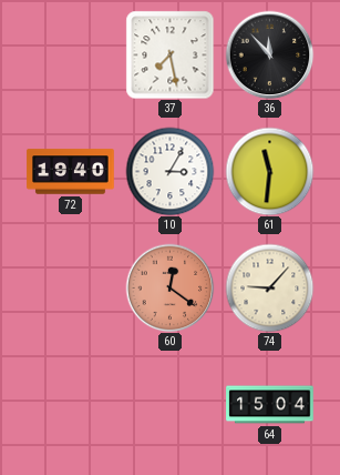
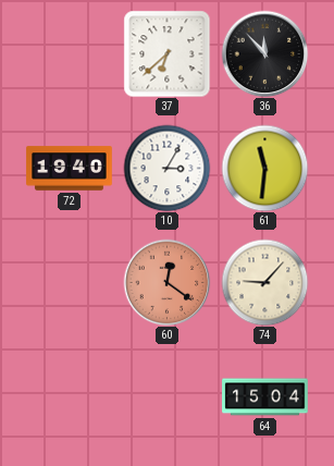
37: 7:28 -> 6:38
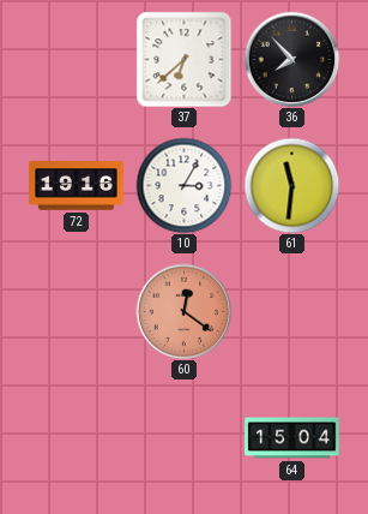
36: 11:53 -> 7:53
72: 19:40 -> 19:16
74: 9:07 -> none
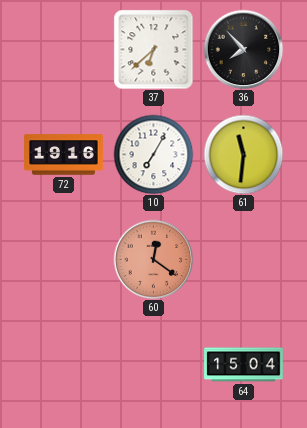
10: 3:05 -> 7:05
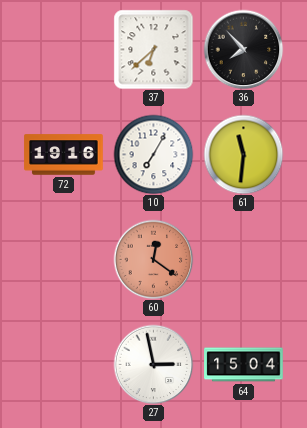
27: none -> 2:58
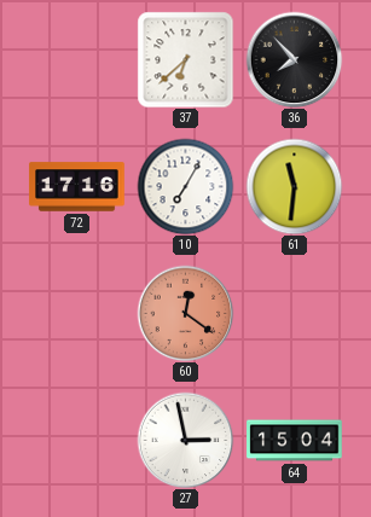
72: 19:16 -> 17:16
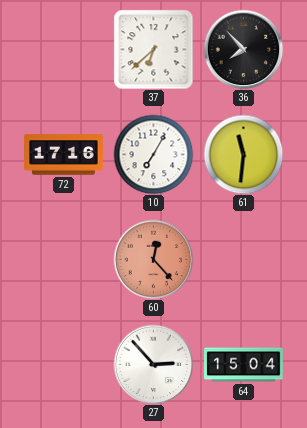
60: 12:21 -> 12:23
27: 2:58 -> 2:53
